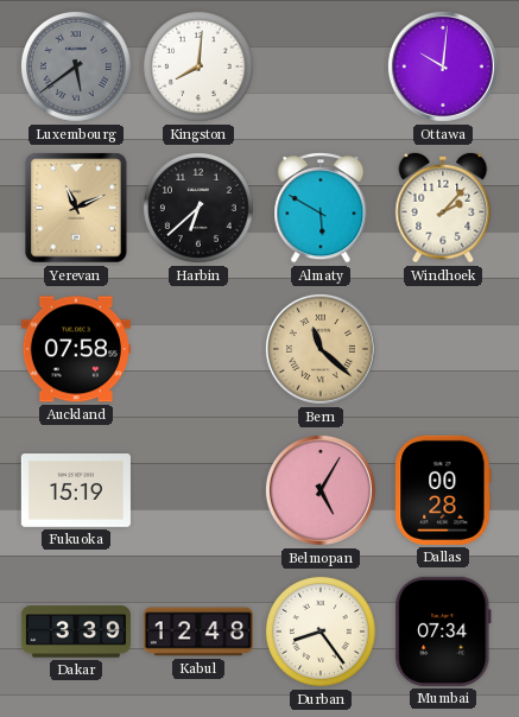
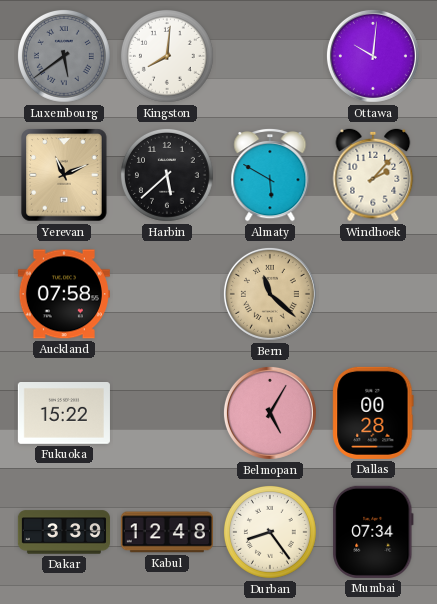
Harbin: 6:38 -> 5:38
Fukuoka: 15:19 -> 15:22
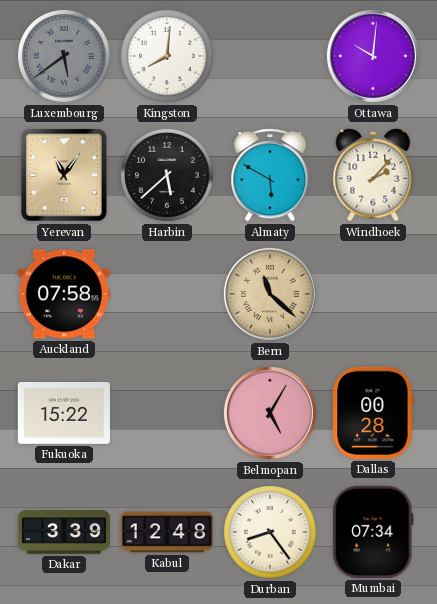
Yerevan: 11:11 -> 11:06
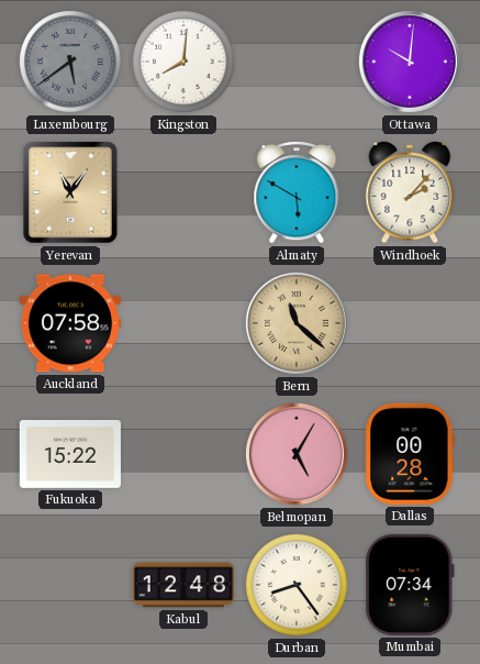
Harbin: 5:38 -> none
Dakar: 3:39 -> none
